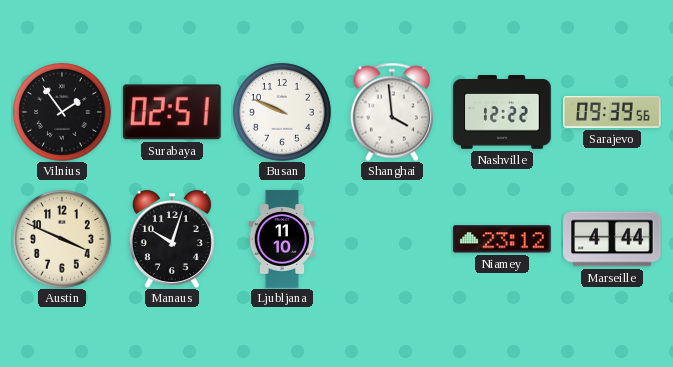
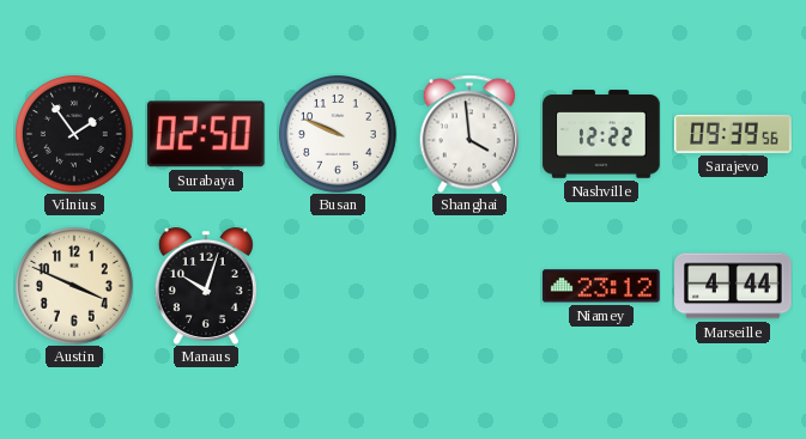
Surabaya: 02:51 -> 02:50
Ljubljana: 11:10 -> none
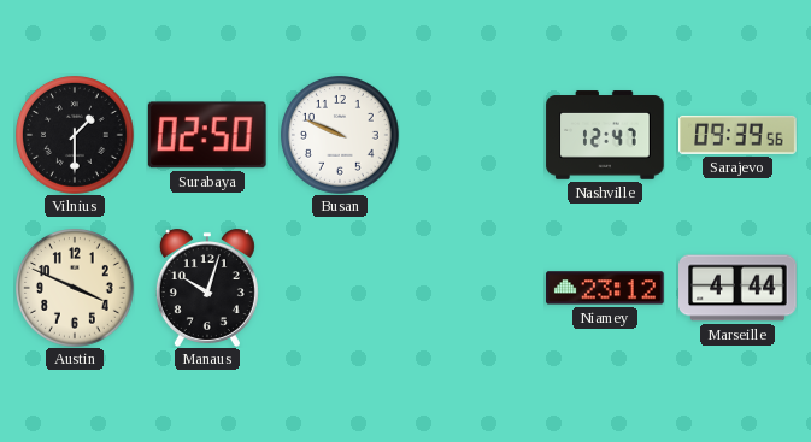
Vilnius: 1:54 -> 1:30
Shanghai: 3:59 -> none
Nashville: 12:22 -> 12:47
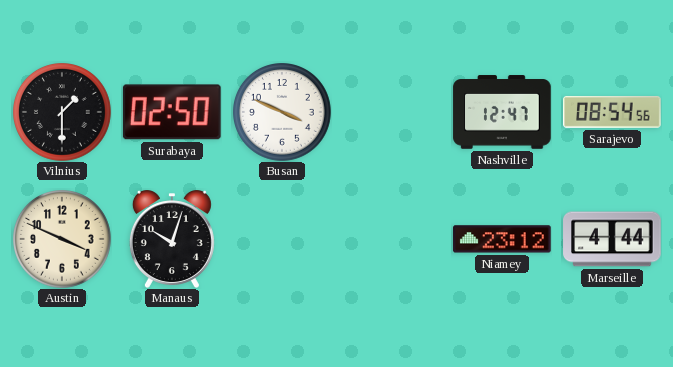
Busan: 9:49 -> 3:49
Sarajevo: 09:39 -> 08:54
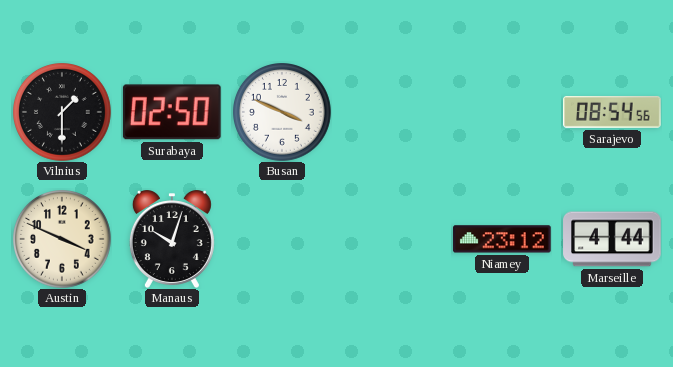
Nashville: 12:47 -> none
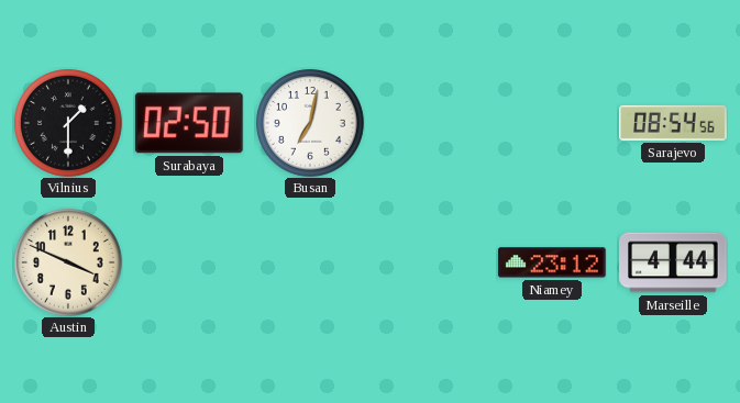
Busan: 3:49 -> 7:02
Manaus: 10:03 -> none
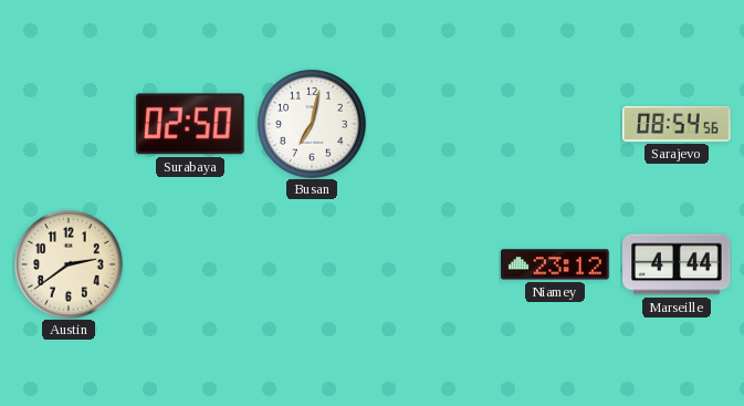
Vilnius: 1:30 -> none
Austin: 3:49 -> 2:39
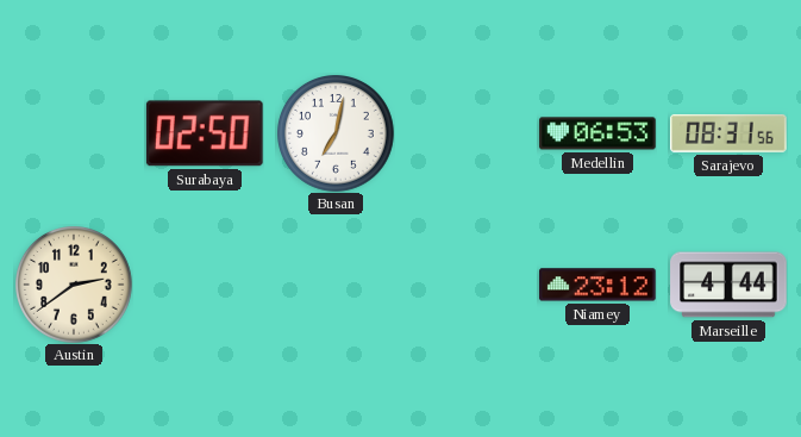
Medellin: none -> 06:53
Sarajevo: 08:54 -> 08:31
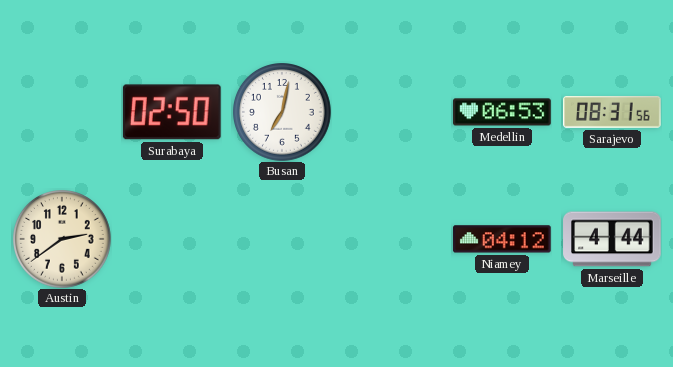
Niamey: 23:12 -> 04:12
